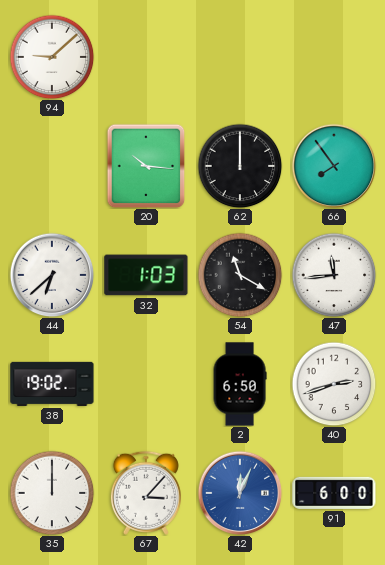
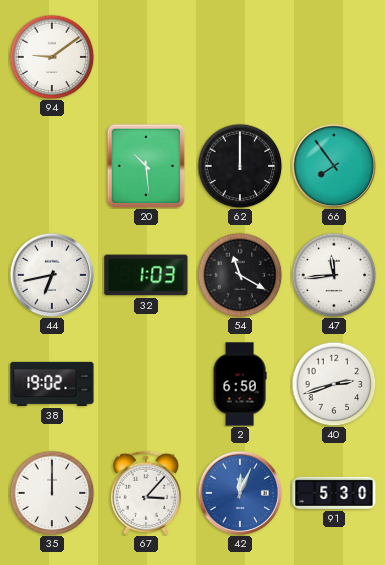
94: 9:08 -> 9:09
20: 10:16 -> 10:29
44: 6:38 -> 6:43
91: 6:00 -> 5:30
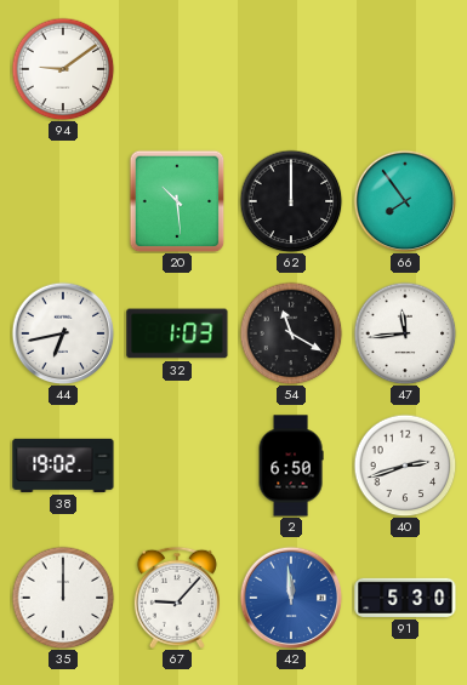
67: 3:07 -> 9:07
42: 12:04 -> 11:59
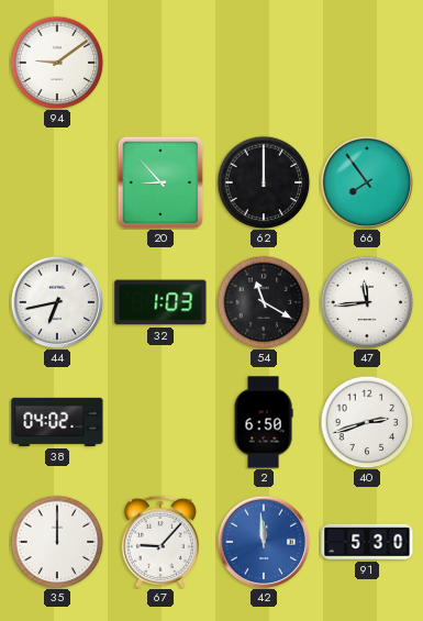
20: 10:29 -> 8:53
38: 19:02 -> 04:02
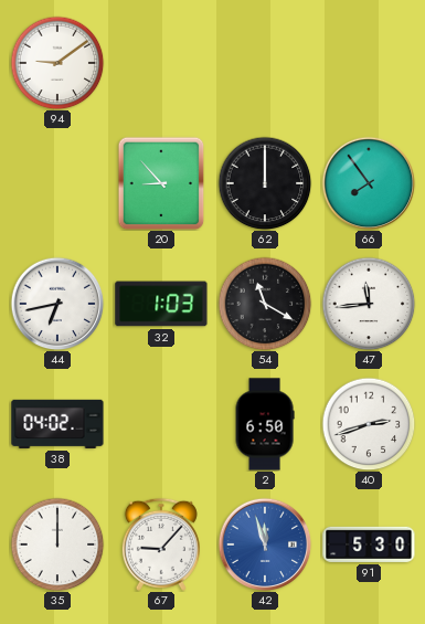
42: 11:59 -> 11:57
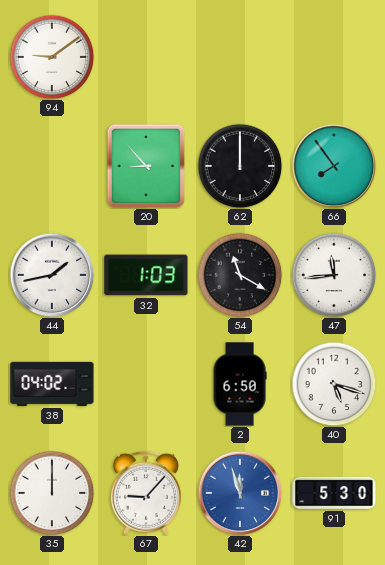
44: 6:43 -> 1:43
40: 2:42 -> 5:18
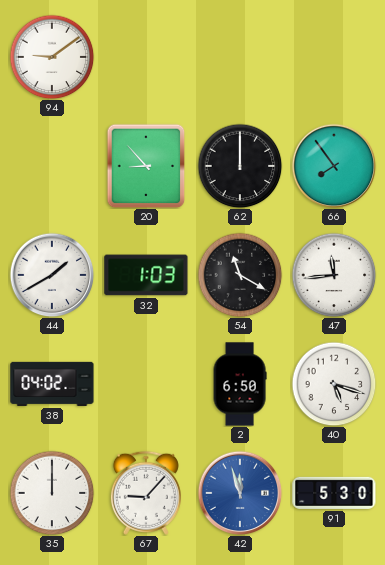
44: 1:43 -> 1:40
